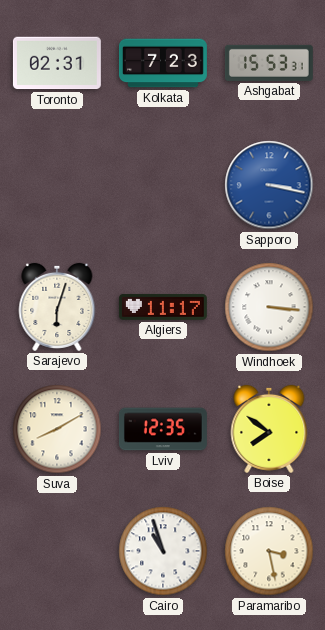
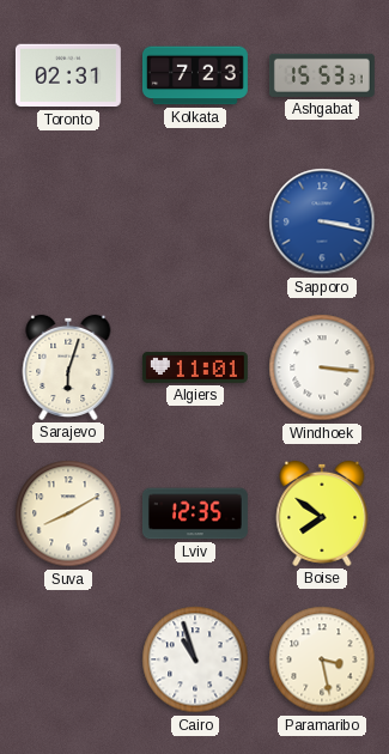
Algiers: 11:17 -> 11:01
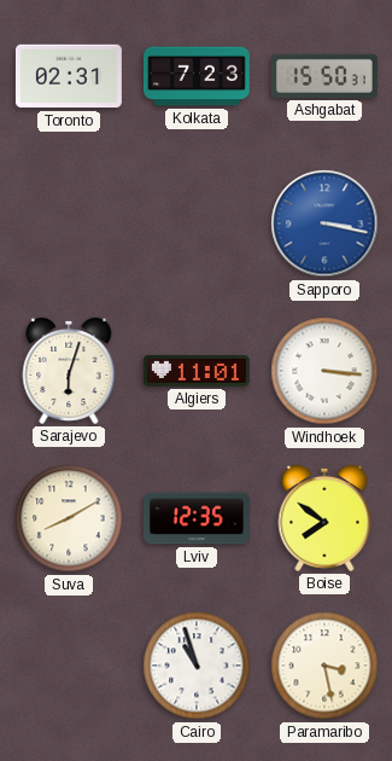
Ashgabat: 15:53 -> 15:50
